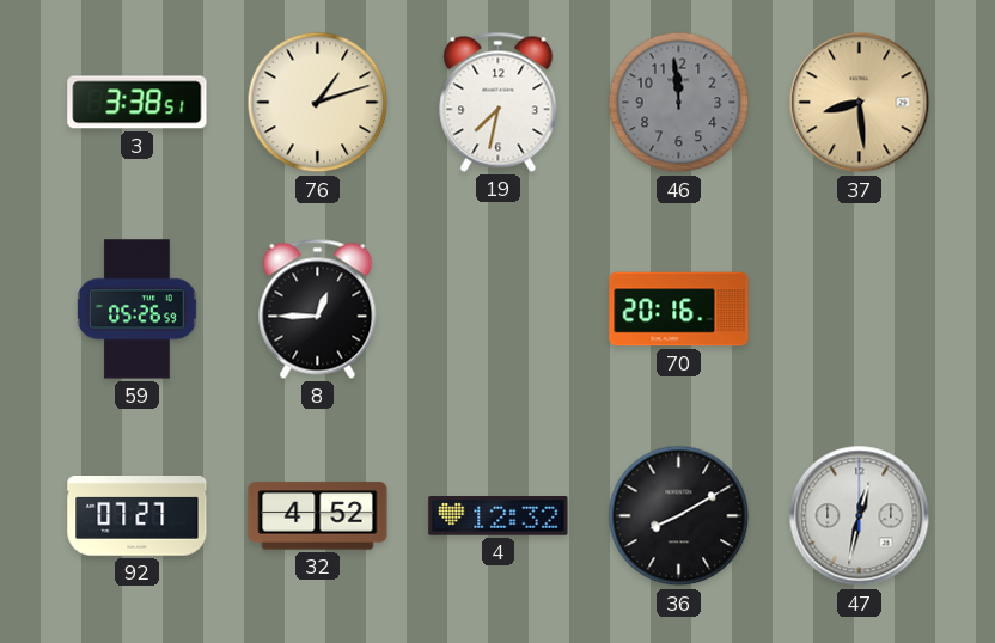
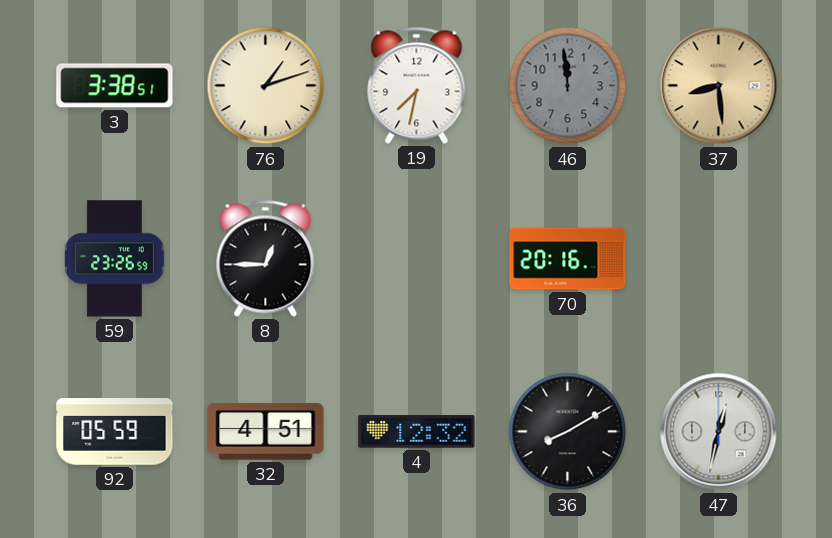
59: 05:26 -> 23:26
92: 07:27 -> 05:59
32: 4:52 -> 4:51
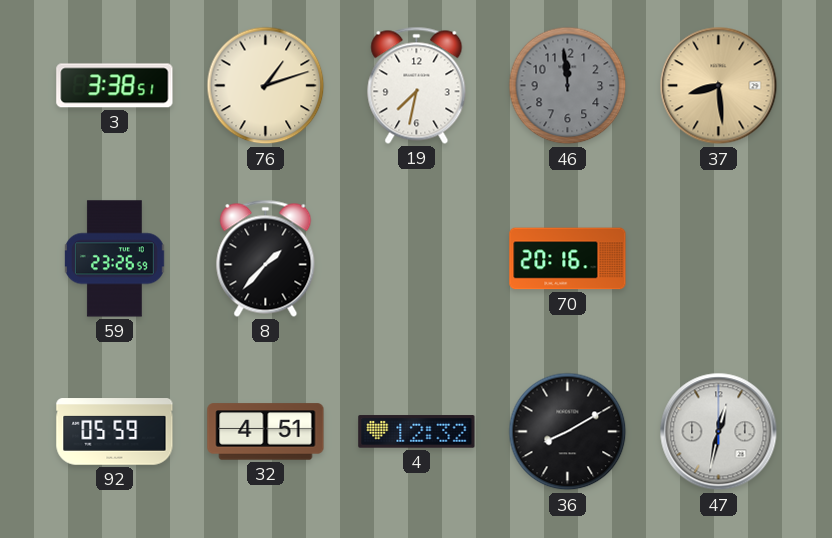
8: 12:45 -> 1:37
